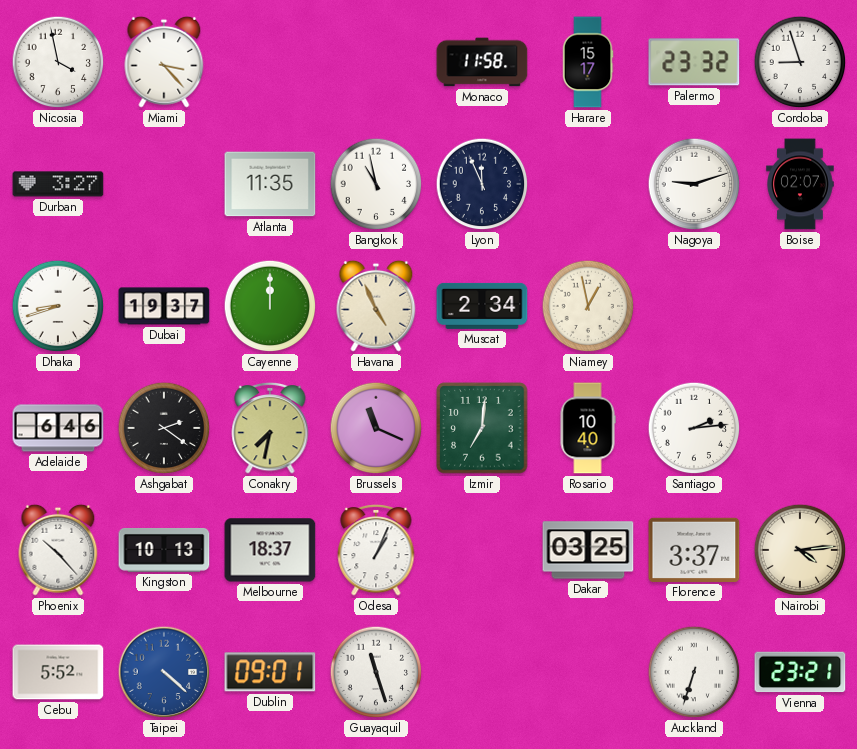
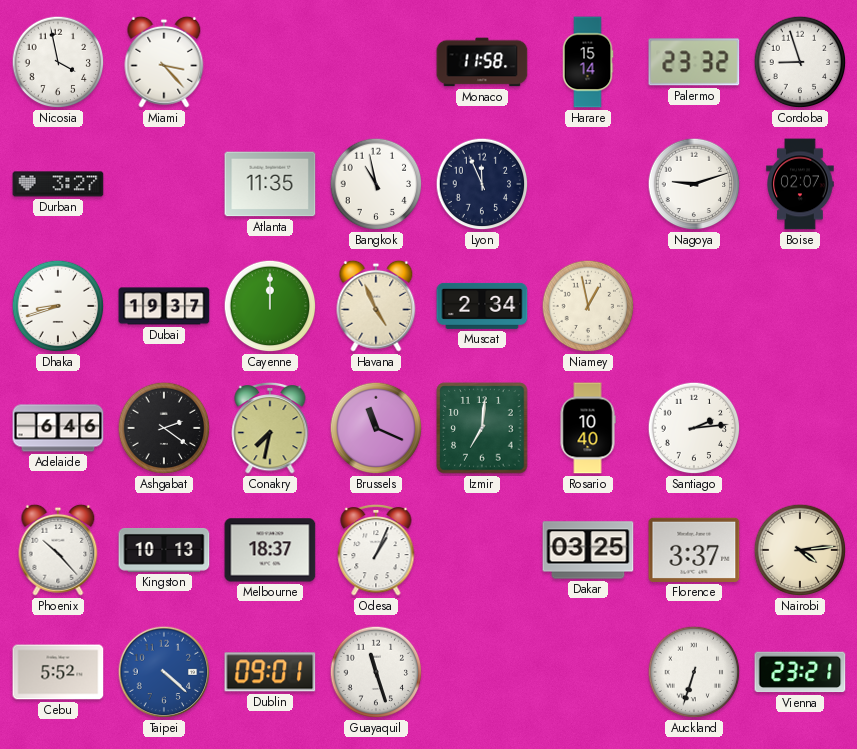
Harare: 15:17 -> 15:14
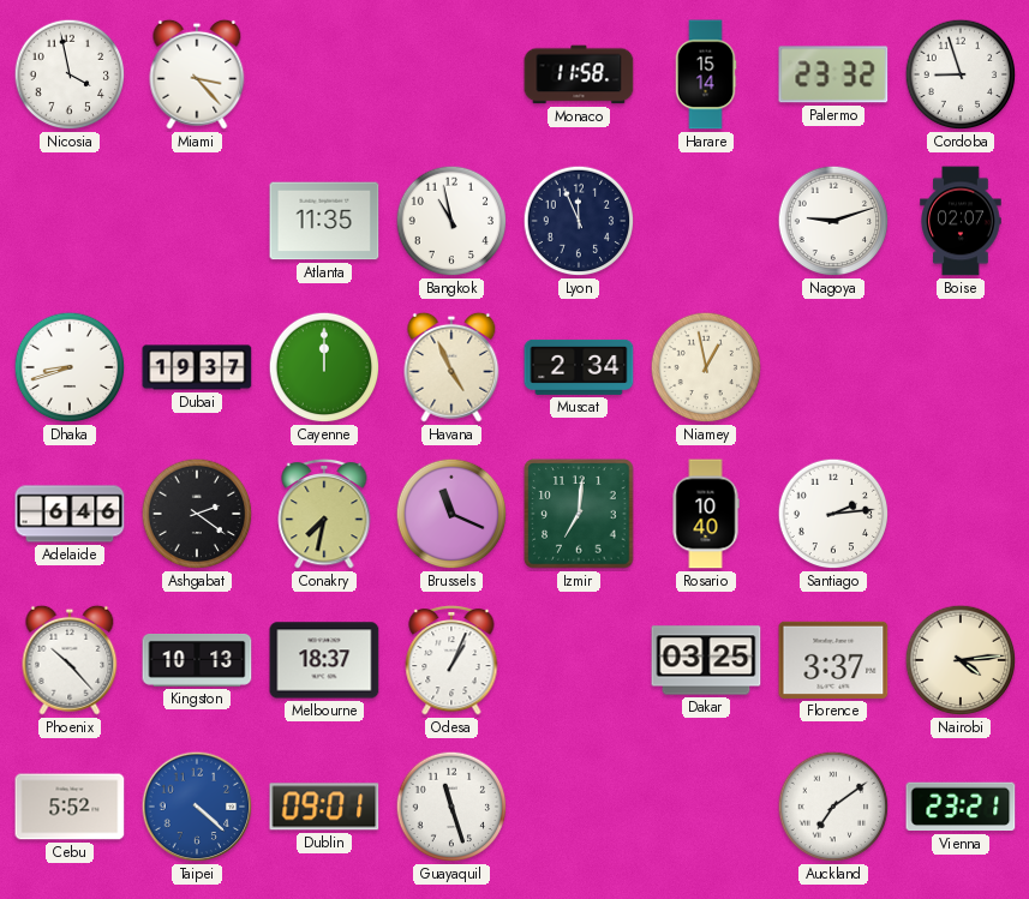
Durban: 3:27 -> none
Auckland: 6:33 -> 7:09
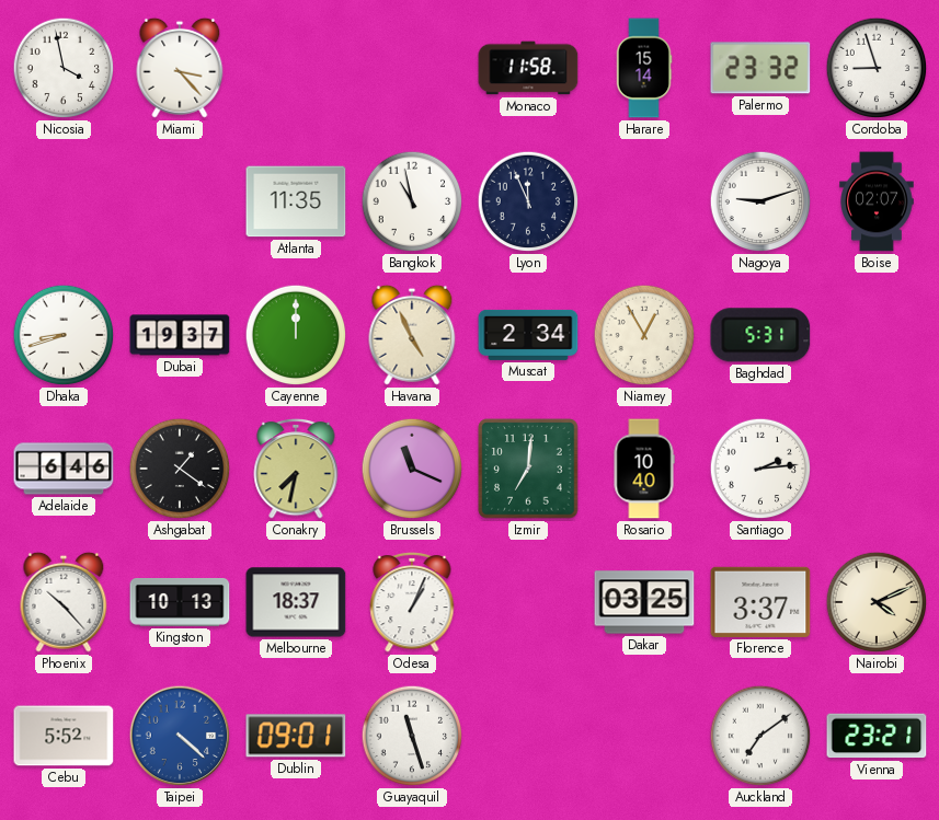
Niamey: 12:58 -> 12:55
Baghdad: none -> 5:31
Ashgabat: 2:21 -> 1:21
Nairobi: 4:14 -> 4:11
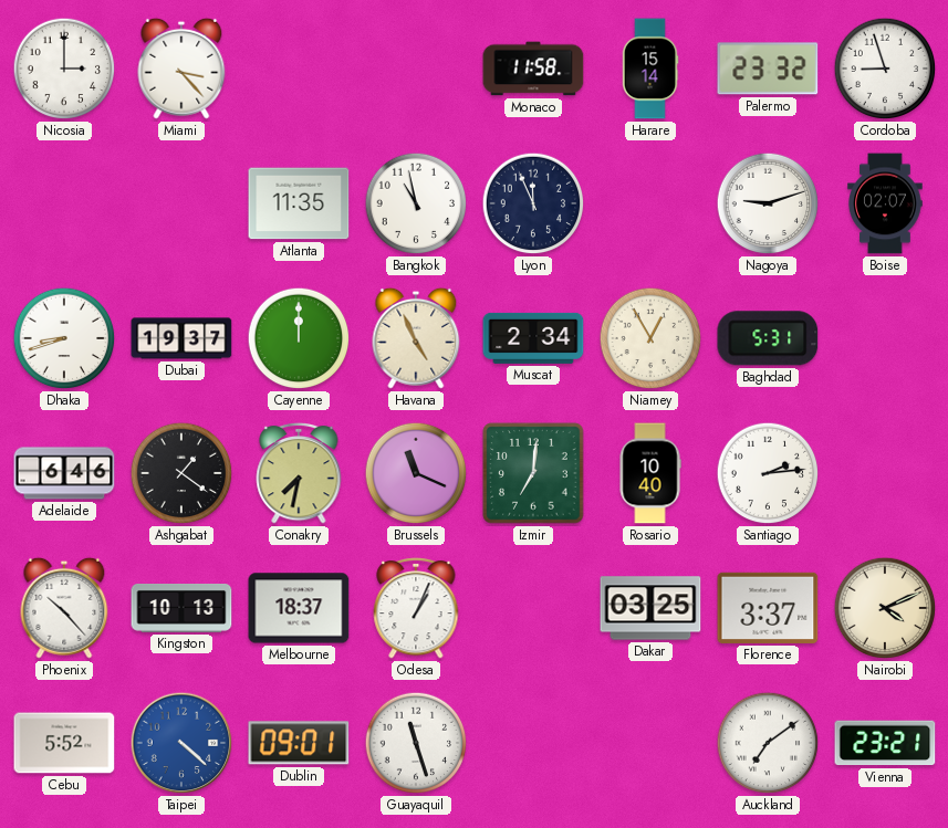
Nicosia: 3:58 -> 3:00
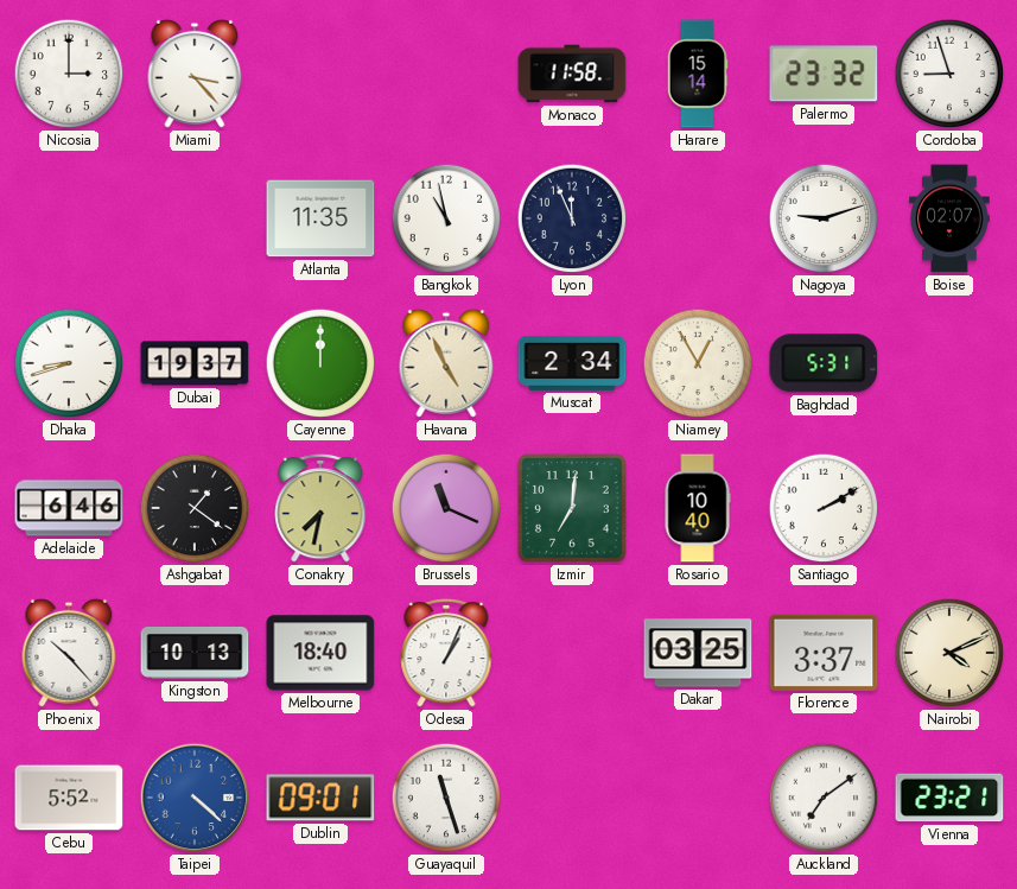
Santiago: 2:14 -> 2:10
Melbourne: 18:37 -> 18:40
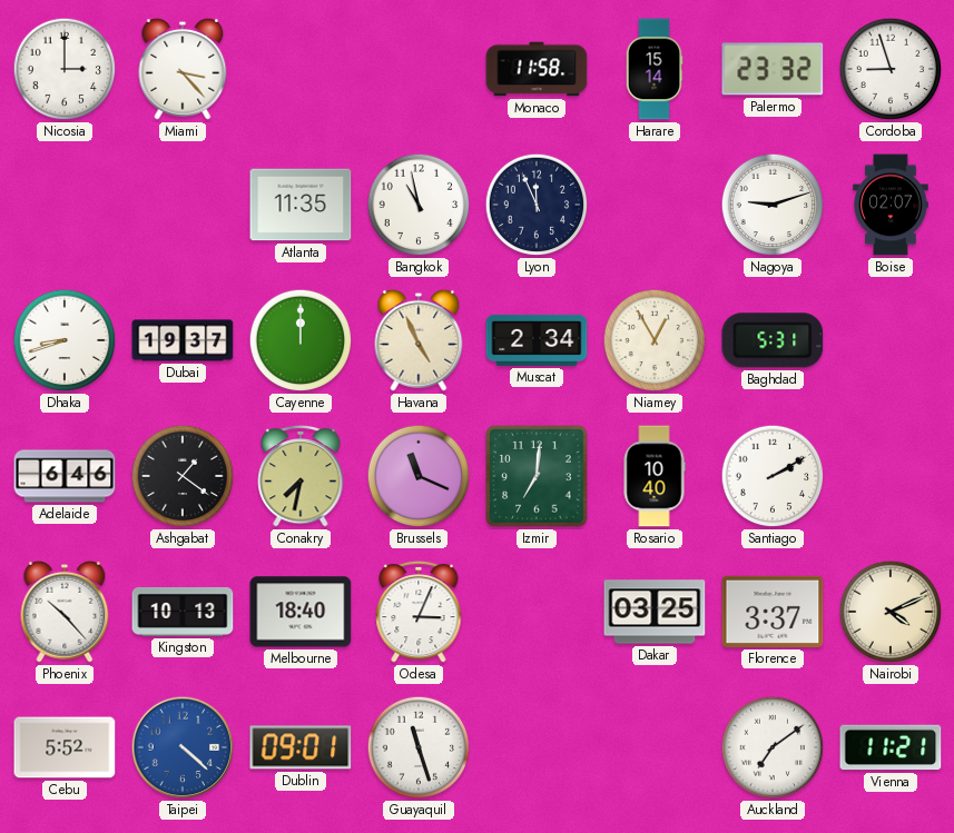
Odesa: 1:04 -> 3:04
Vienna: 23:21 -> 11:21
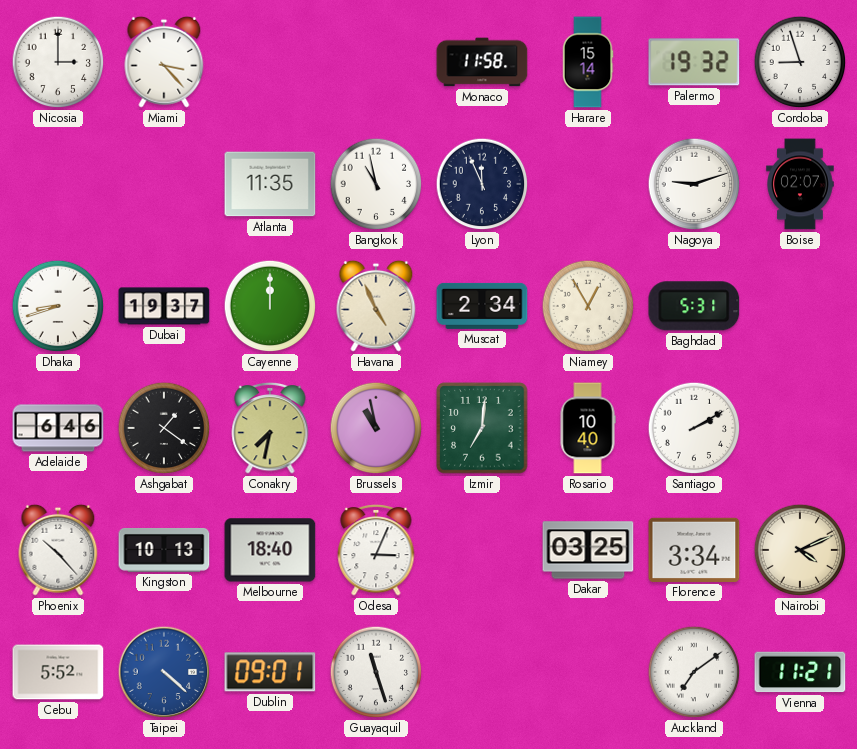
Palermo: 23:32 -> 19:32
Brussels: 11:19 -> 10:58
Florence: 3:37 -> 3:34
